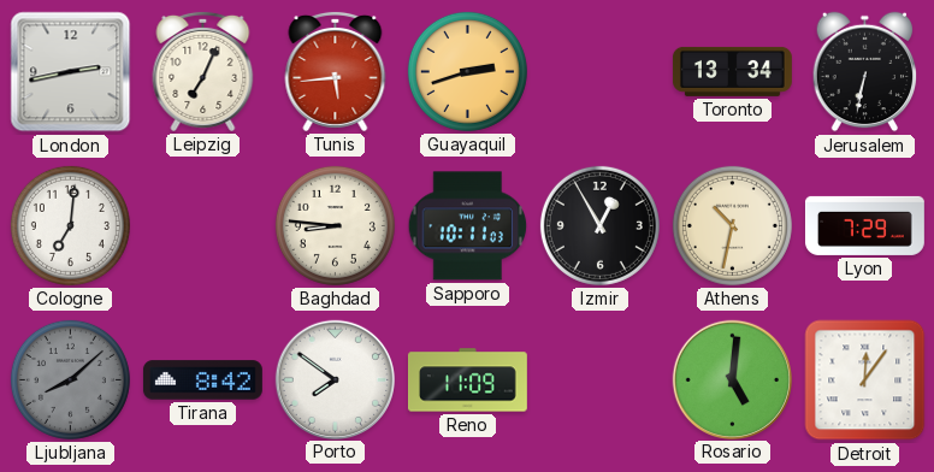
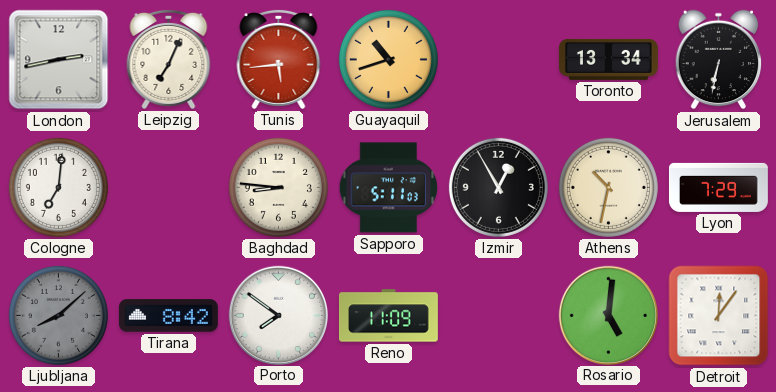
Guayaquil: 2:42 -> 10:42
Sapporo: 10:11 -> 5:11
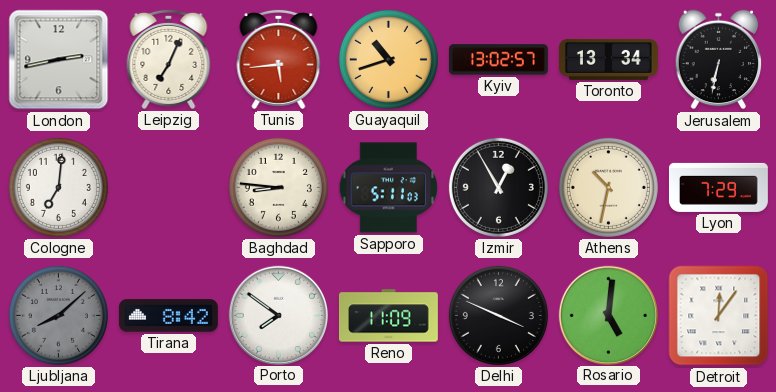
Kyiv: none -> 13:02
Delhi: none -> 3:49
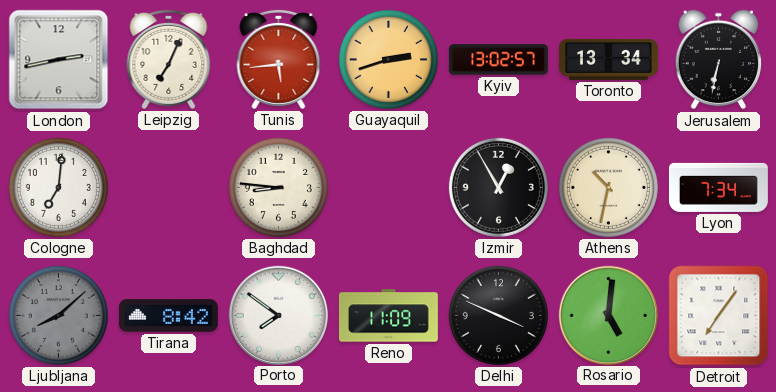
Guayaquil: 10:42 -> 2:42
Sapporo: 5:11 -> none
Lyon: 7:29 -> 7:34
Detroit: 12:06 -> 7:06
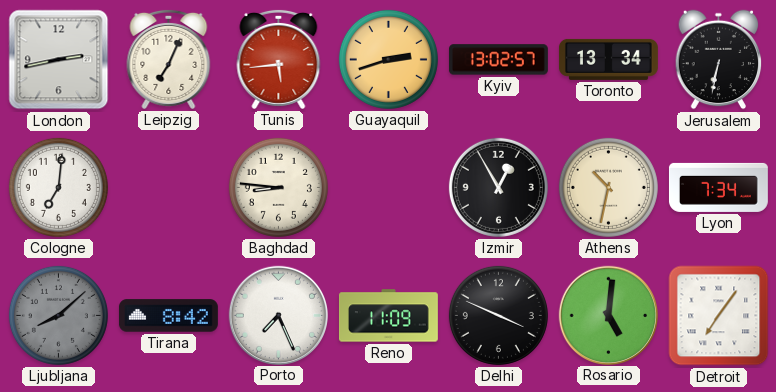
Porto: 7:51 -> 7:26
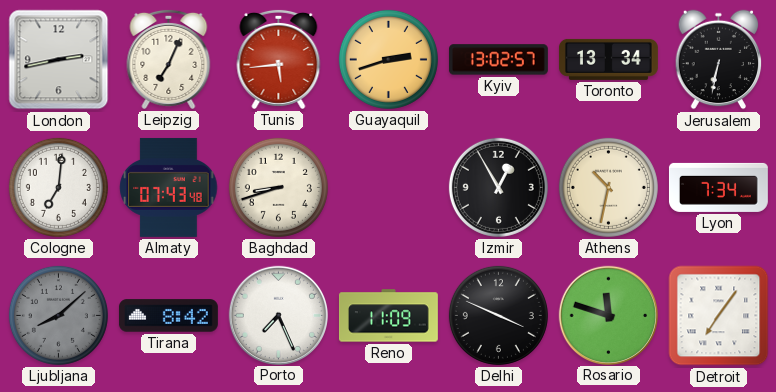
Almaty: none -> 07:43
Baghdad: 8:46 -> 8:42
Rosario: 5:01 -> 11:48
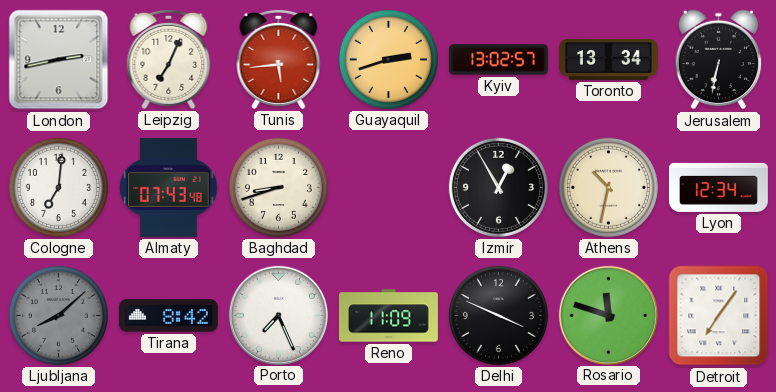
Lyon: 7:34 -> 12:34
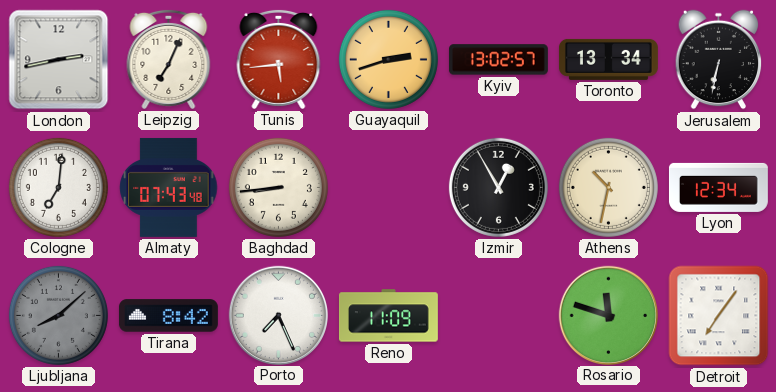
Baghdad: 8:42 -> 8:44
Delhi: 3:49 -> none
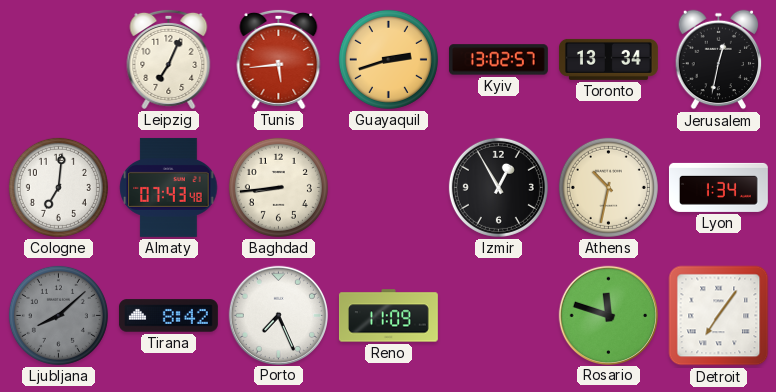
London: 2:43 -> none
Jerusalem: 6:32 -> 12:32
Lyon: 12:34 -> 1:34
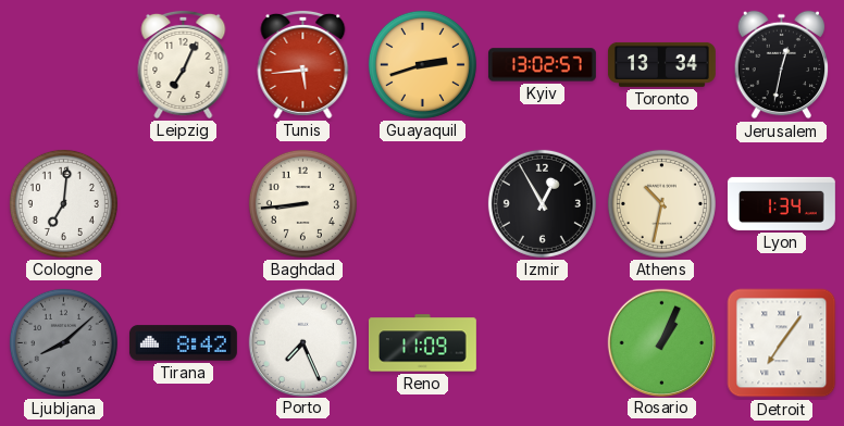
Almaty: 07:43 -> none
Rosario: 11:48 -> 1:04
